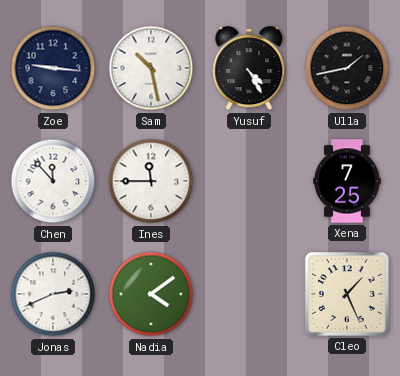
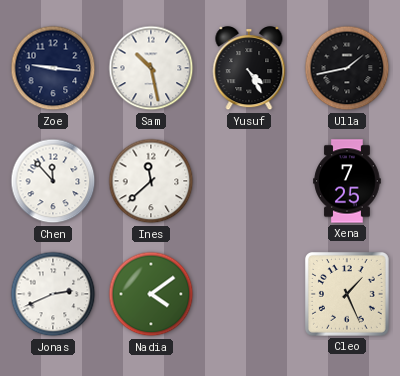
Ines: 11:45 -> 11:38
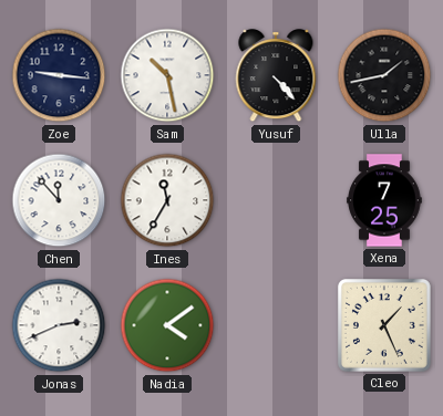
Yusuf: 4:25 -> 4:23
Ines: 11:38 -> 11:35
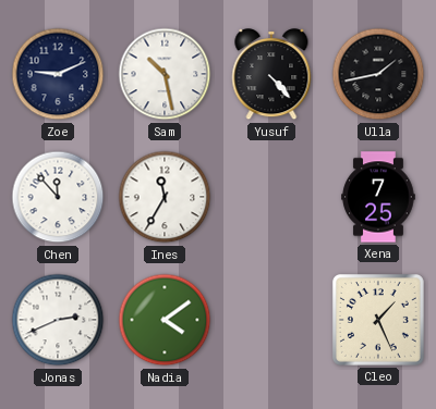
Zoe: 9:16 -> 9:11
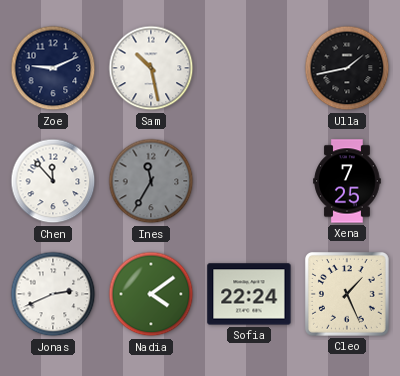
Yusuf: 4:23 -> none
Ines dial: white -> grey
Sofia: none -> 22:24
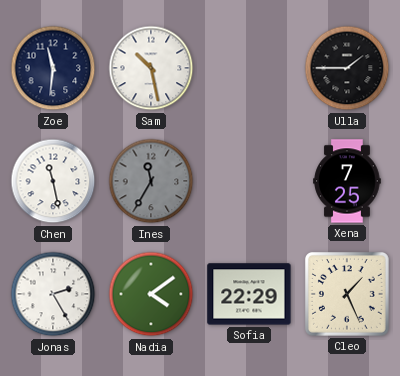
Zoe: 9:11 -> 11:31
Ulla: 1:43 -> 1:45
Chen: 11:53 -> 11:28
Jonas: 2:41 -> 2:25
Sofia: 22:24 -> 22:29
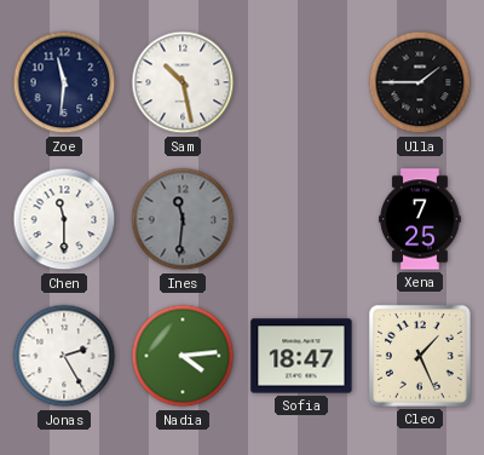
Chen: 11:28 -> 11:30
Ines: 11:35 -> 11:31
Nadia: 4:09 -> 4:14
Sofia: 22:29 -> 18:47
